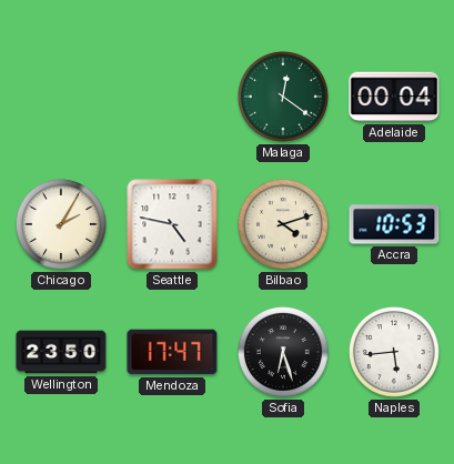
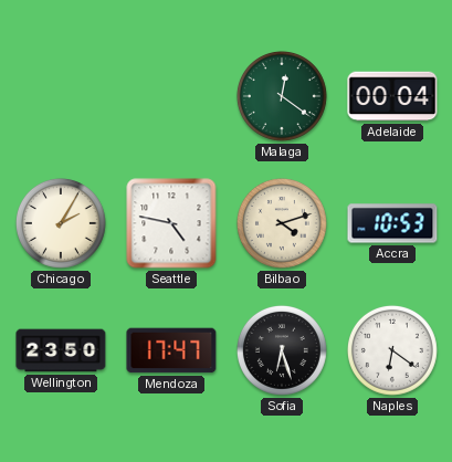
Naples: 5:44 -> 6:21
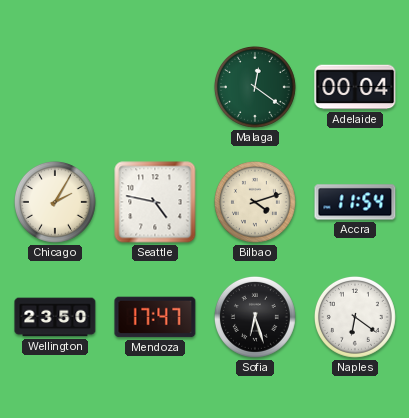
Accra: 10:53 -> 11:54
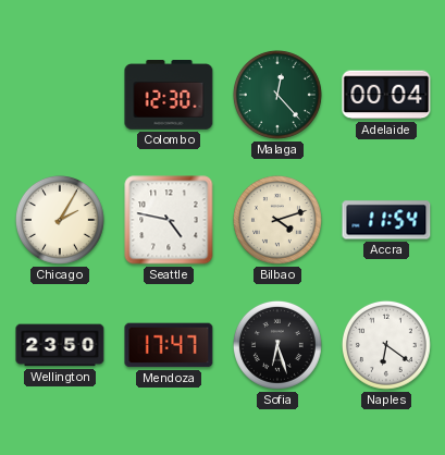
Colombo: none -> 12:30
Malaga: 12:21 -> 12:23
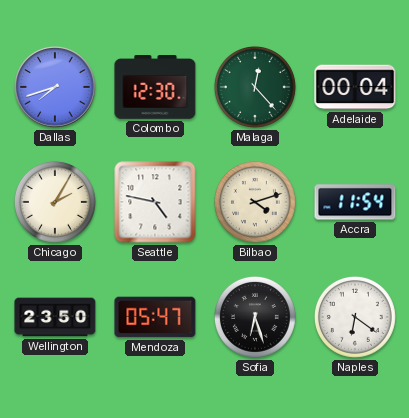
Dallas: none -> 7:42
Mendoza: 17:47 -> 05:47
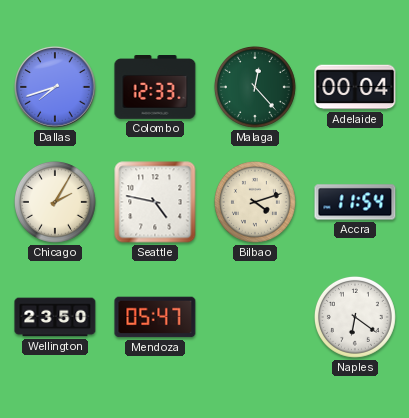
Colombo: 12:30 -> 12:33
Sofia: 6:27 -> none
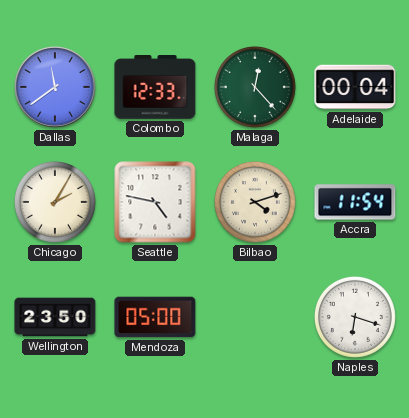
Dallas: 7:42 -> 11:39
Mendoza: 05:47 -> 05:00
Naples: 6:21 -> 6:18
